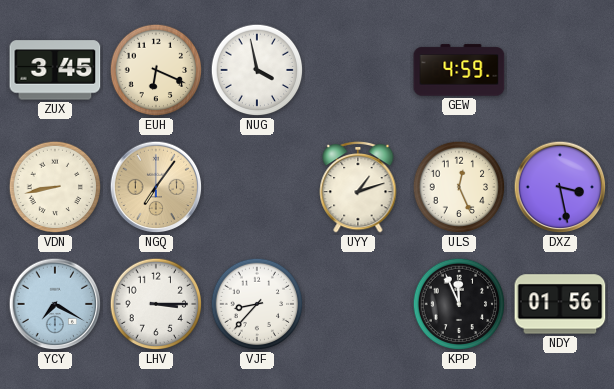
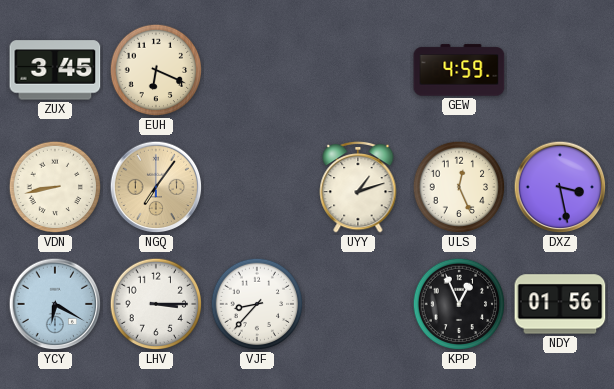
NUG: 3:58 -> none
YCY: 7:20 -> 6:20
KPP: 11:56 -> 12:56
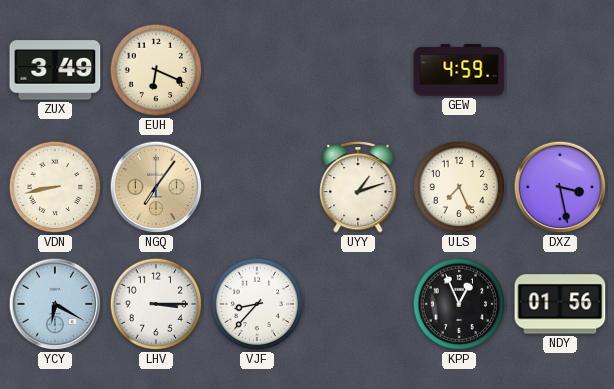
ZUX: 3:45 -> 3:49
ULS: 12:26 -> 7:26
